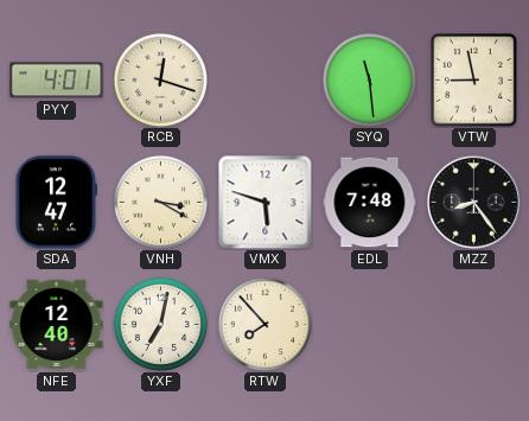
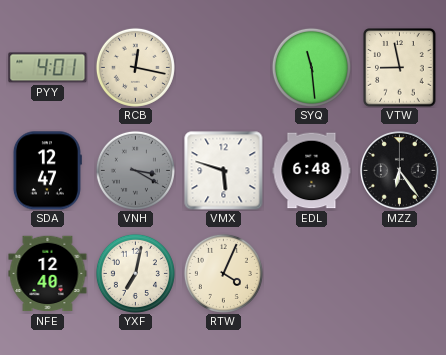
RCB: 12:18 -> 12:17
VNH dial: cream -> grey
EDL: 7:48 -> 6:48
MZZ: 8:24 -> 6:24
RTW: 7:53 -> 4:04
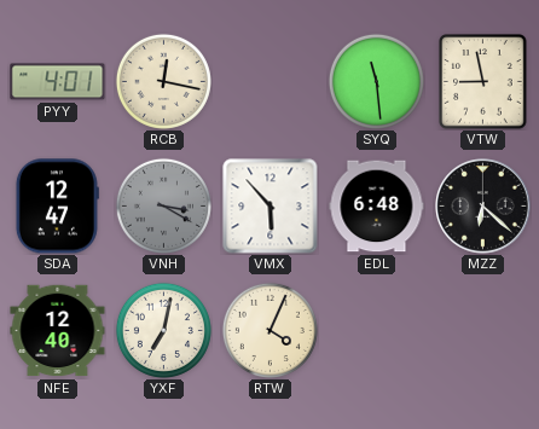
VMX: 5:48 -> 5:53
MZZ: 6:24 -> 6:22
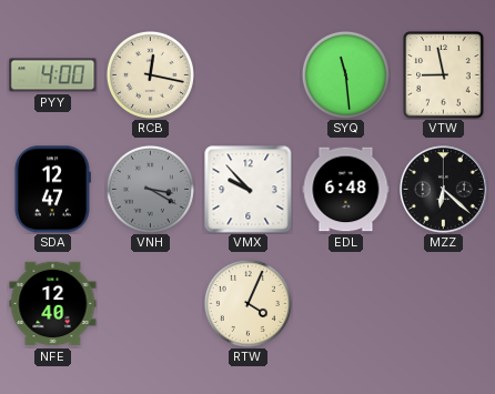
PYY: 4:01 -> 4:00
VMX: 5:53 -> 9:53
YXF: 7:02 -> none
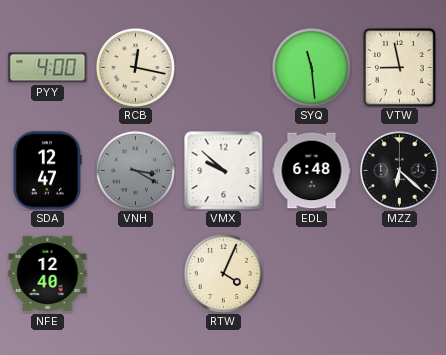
VMX: 9:53 -> 9:52
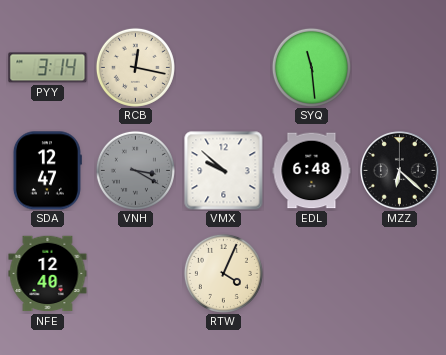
PYY: 4:00 -> 3:14
VTW: 8:58 -> none
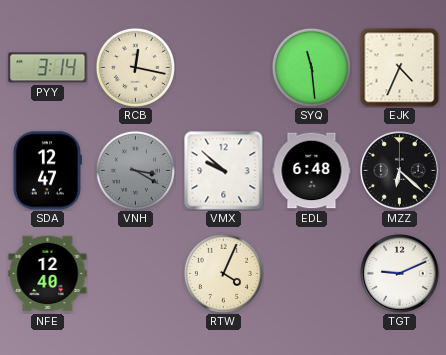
EJK: none -> 4:34
TGT: none -> 9:11
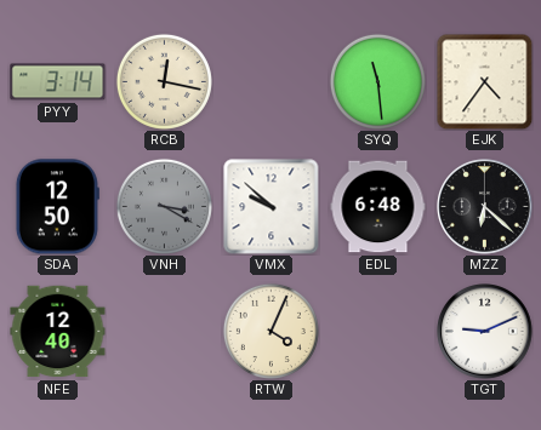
EJK: 4:34 -> 4:36
SDA: 12:47 -> 12:50
